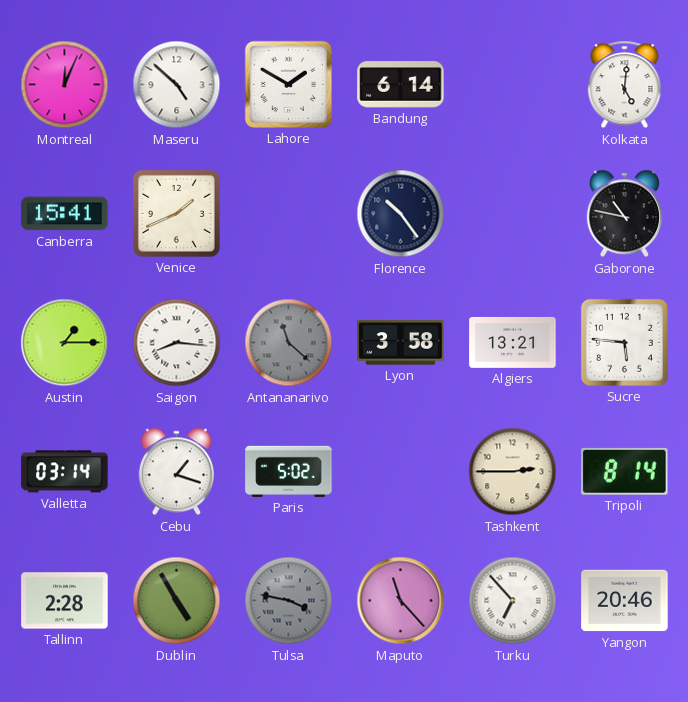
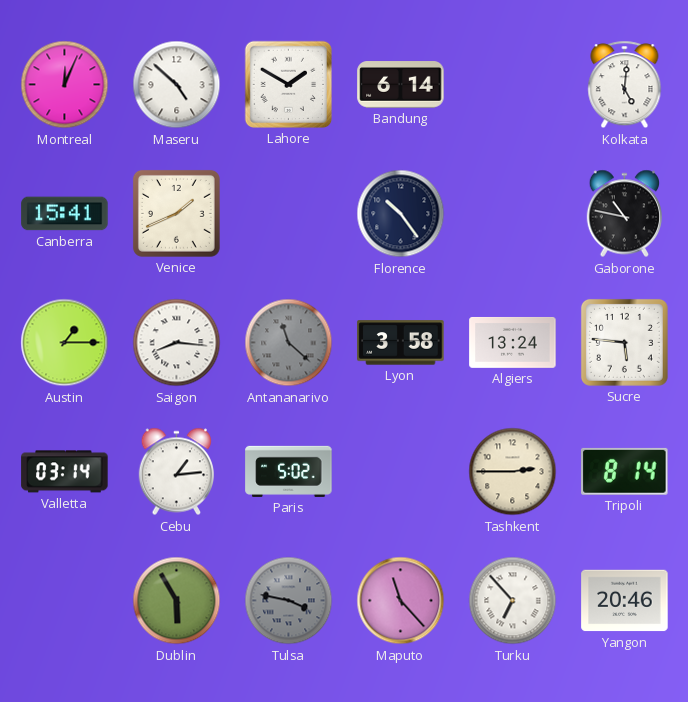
Algiers: 13:21 -> 13:24
Cebu: 1:18 -> 1:14
Tallinn: 2:28 -> none
Dublin: 4:55 -> 5:55
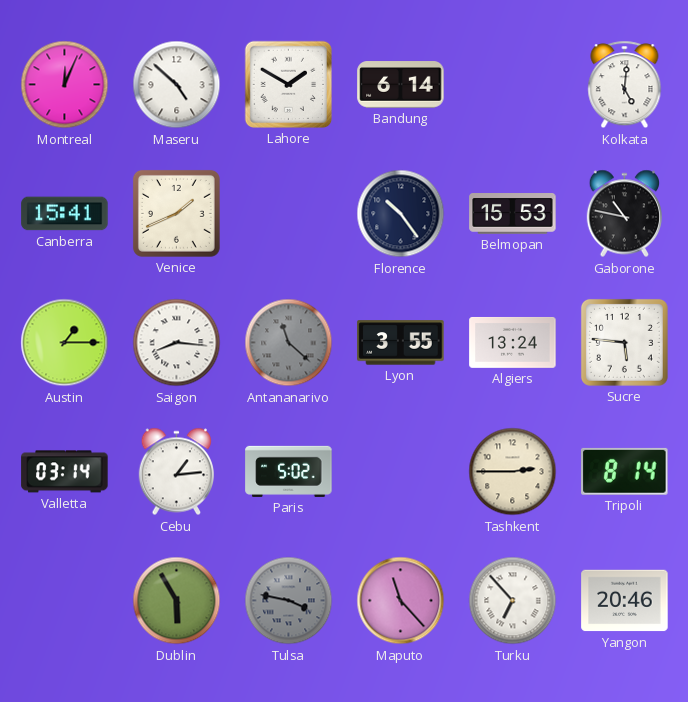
Belmopan: none -> 15:53
Lyon: 3:58 -> 3:55
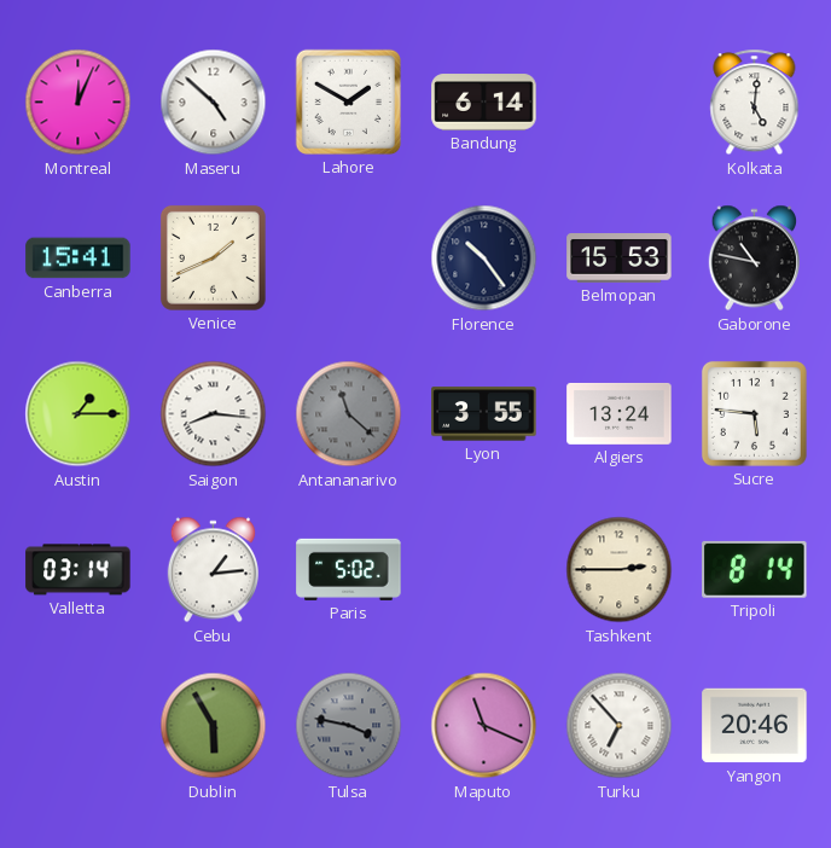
Maputo: 11:23 -> 11:19
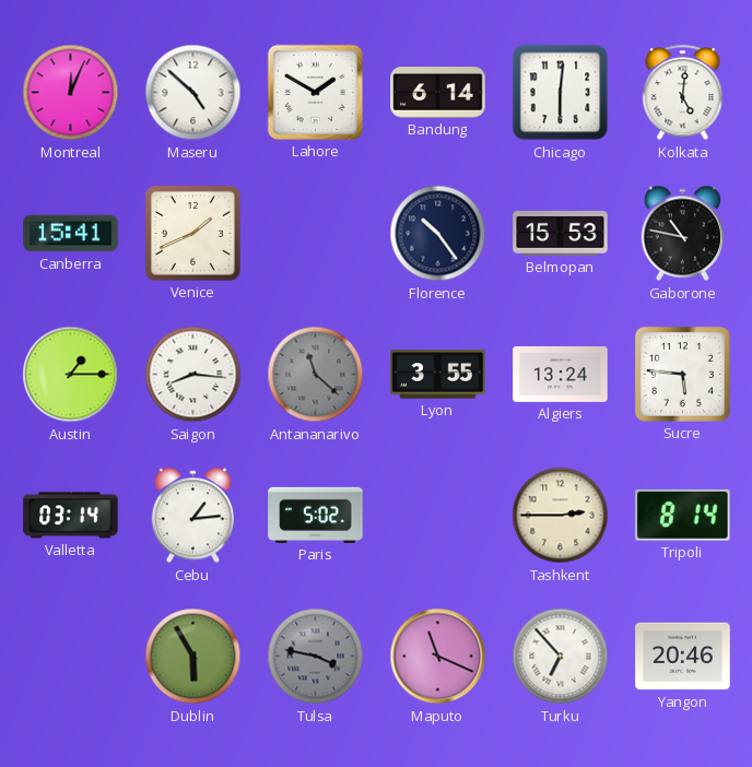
Chicago: none -> 6:01
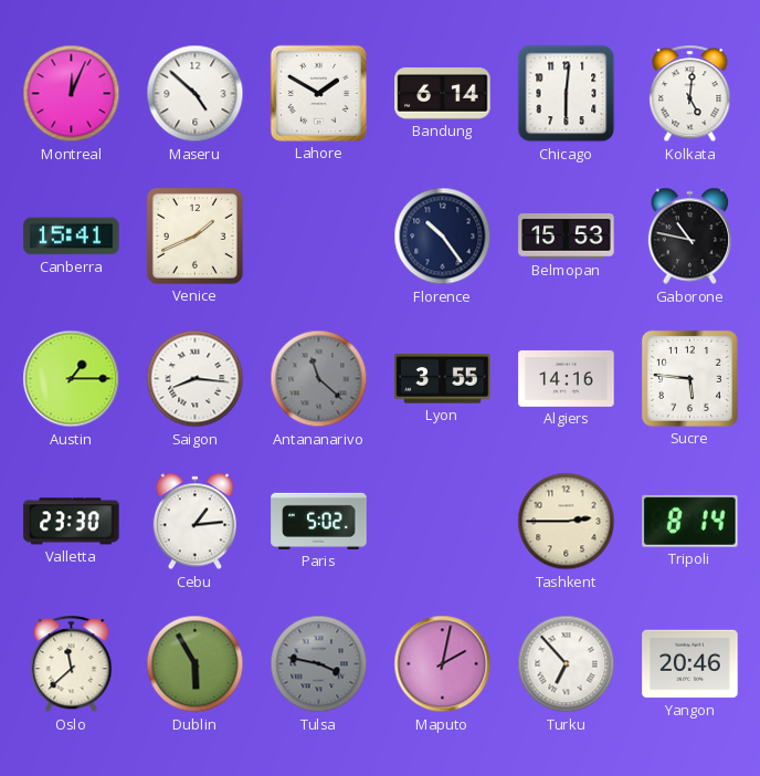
Algiers: 13:24 -> 14:16
Valletta: 03:14 -> 23:30
Oslo: none -> 11:38
Maputo: 11:19 -> 2:02
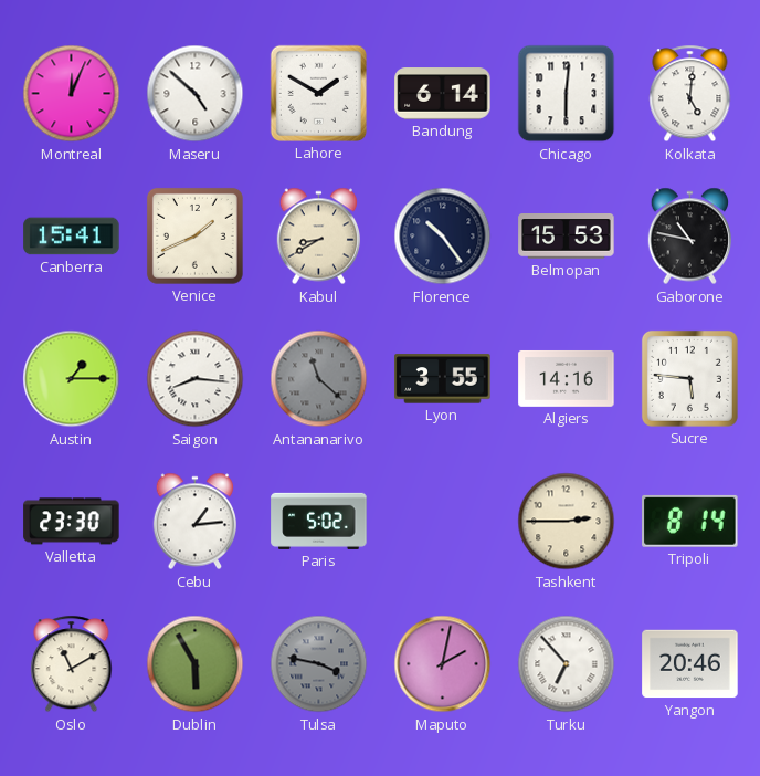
Kabul: none -> 8:40
Oslo: 11:38 -> 11:10
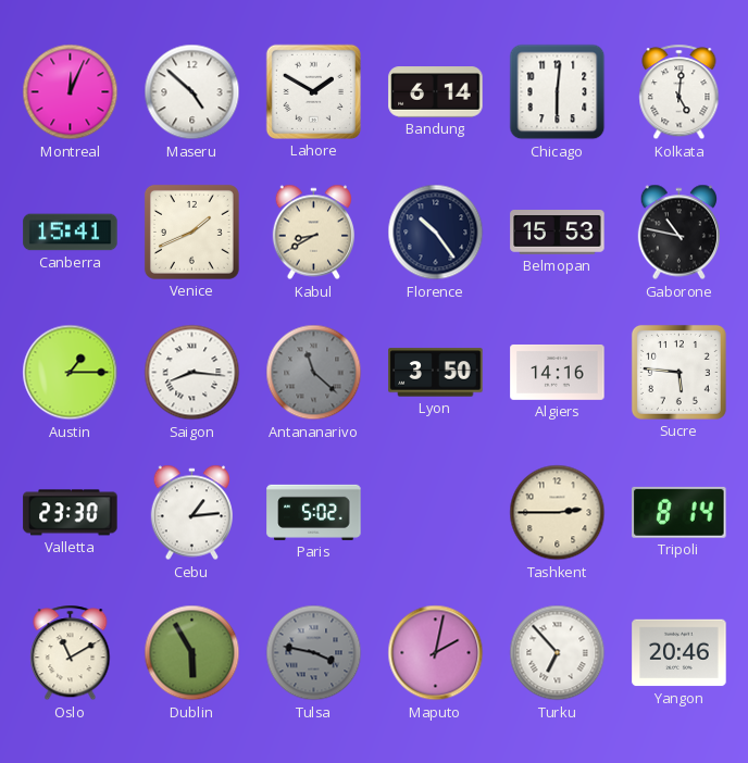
Lyon: 3:55 -> 3:50
